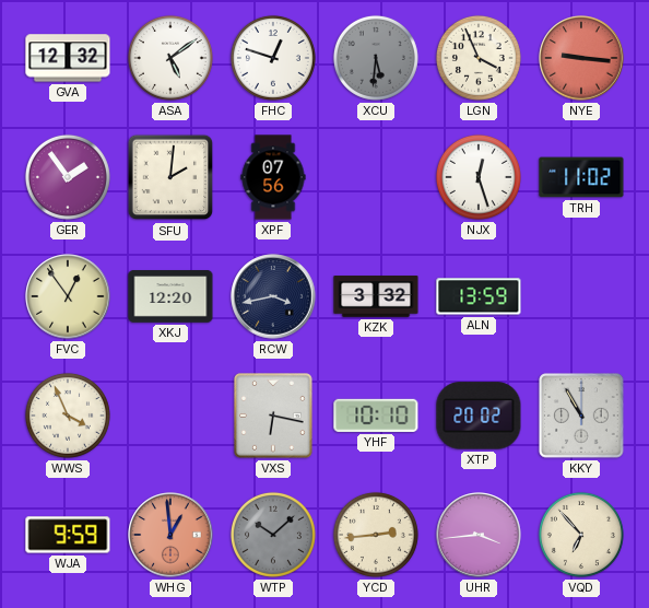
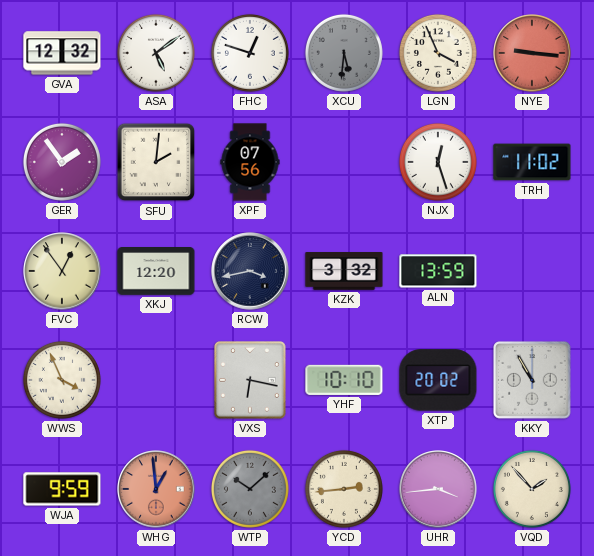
VQD: 6:53 -> 1:53
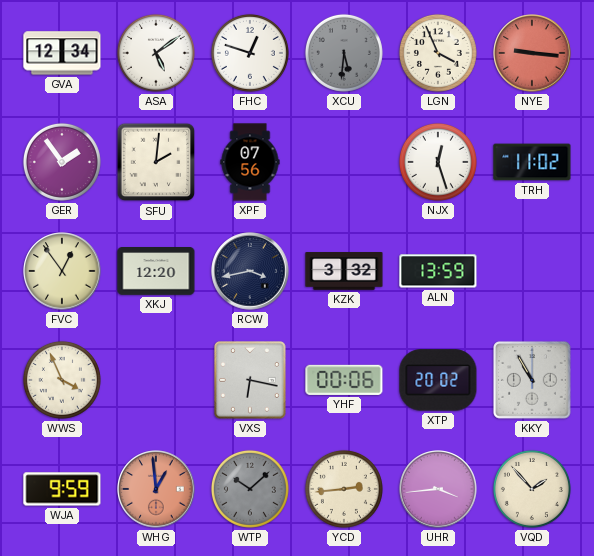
GVA: 12:32 -> 12:34
YHF: 10:10 -> 00:06
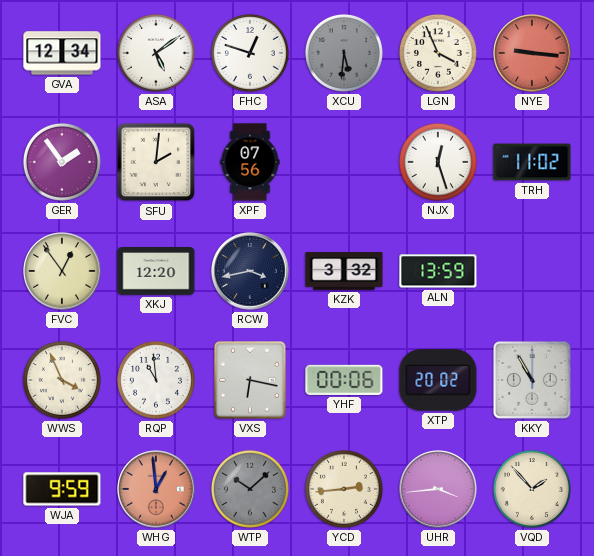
RQP: none -> 10:59
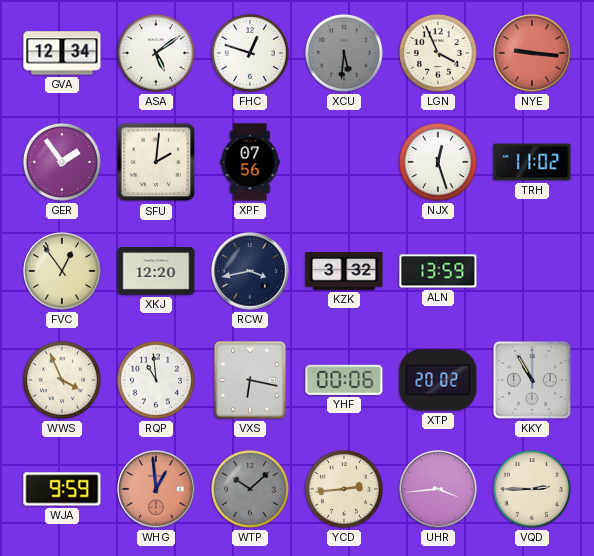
VQD: 1:53 -> 2:45
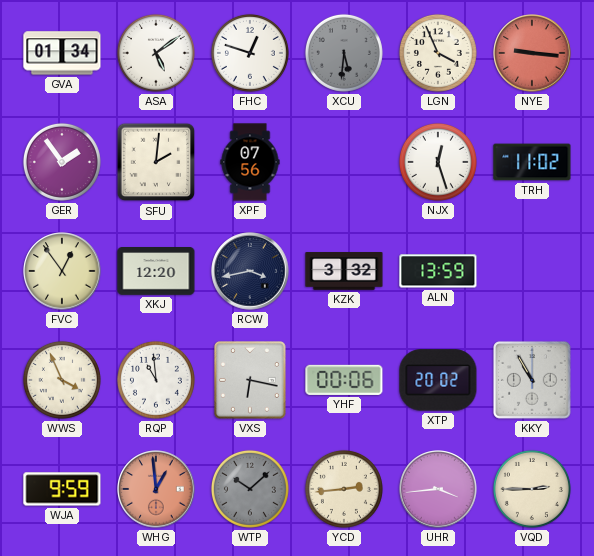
GVA: 12:34 -> 01:34
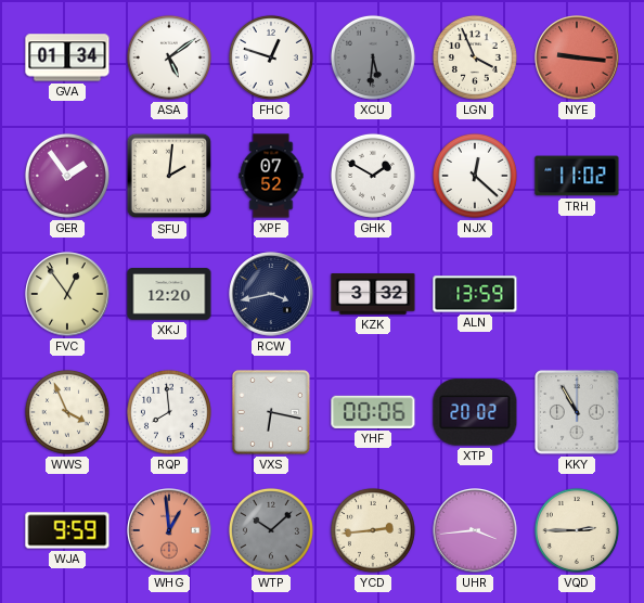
XPF: 07:56 -> 07:52
GHK: none -> 1:50
NJX: 12:27 -> 12:22
RQP: 10:59 -> 7:59
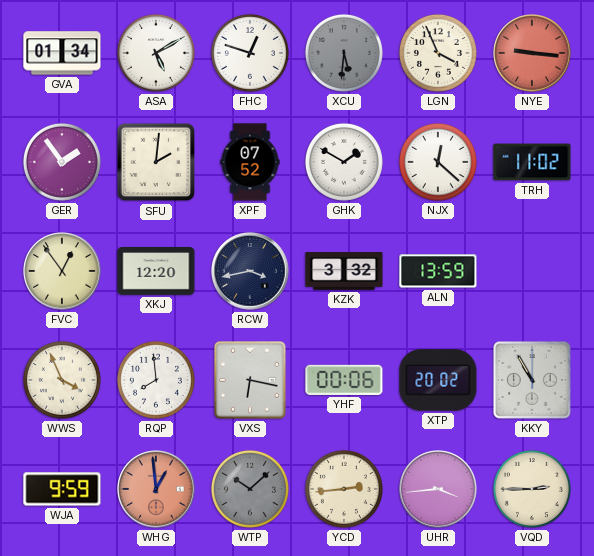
ASA: 5:09 -> 5:10
